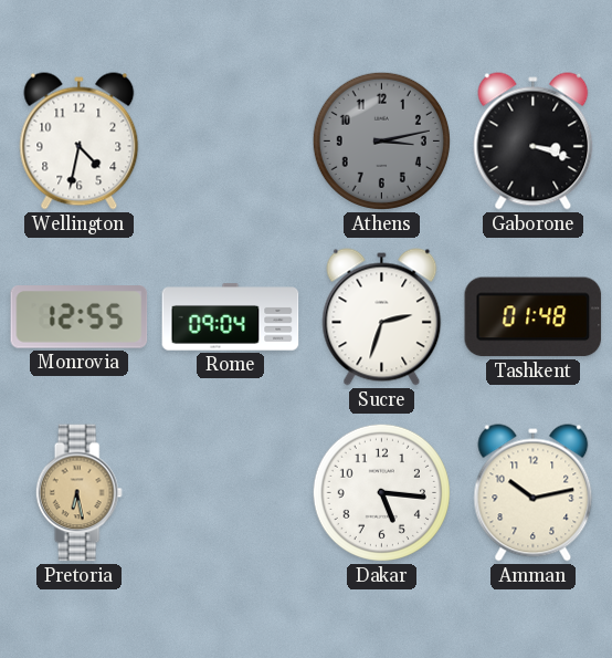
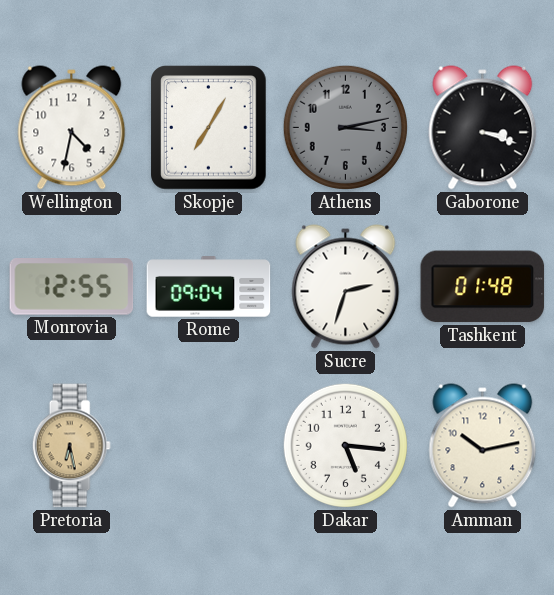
Skopje: none -> 7:05
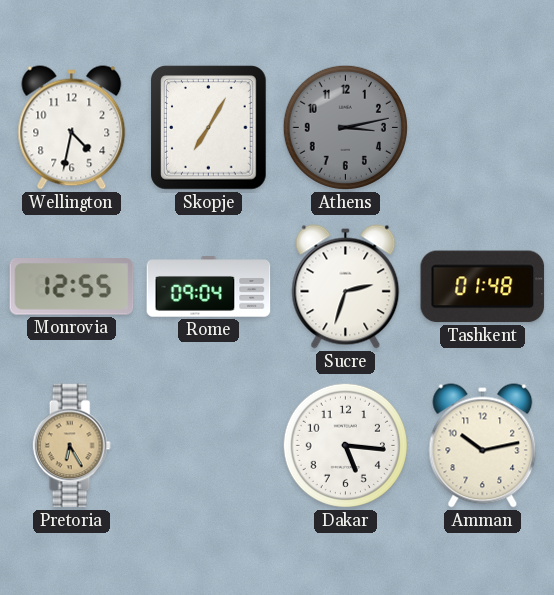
Gaborone: 3:18 -> none
Pretoria: 6:28 -> 6:25
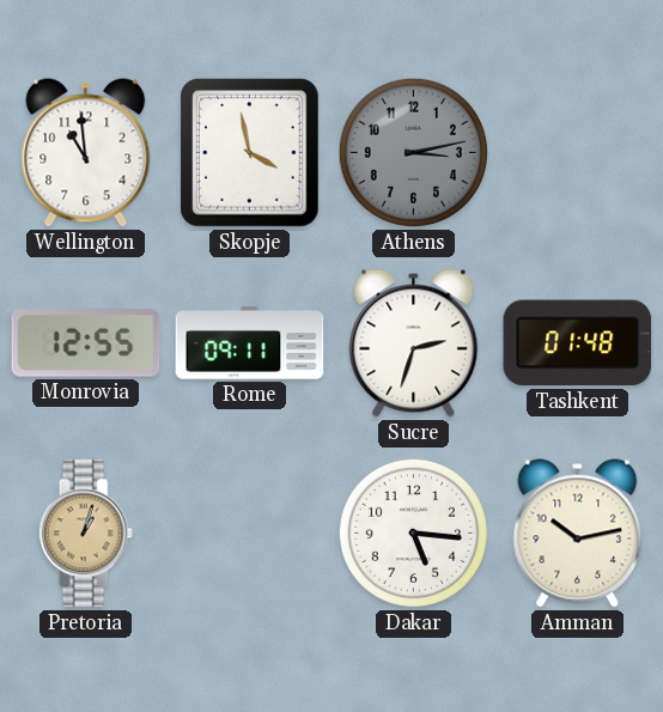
Wellington: 4:32 -> 10:59
Skopje: 7:05 -> 3:58
Rome: 09:04 -> 09:11
Pretoria: 6:25 -> 1:03
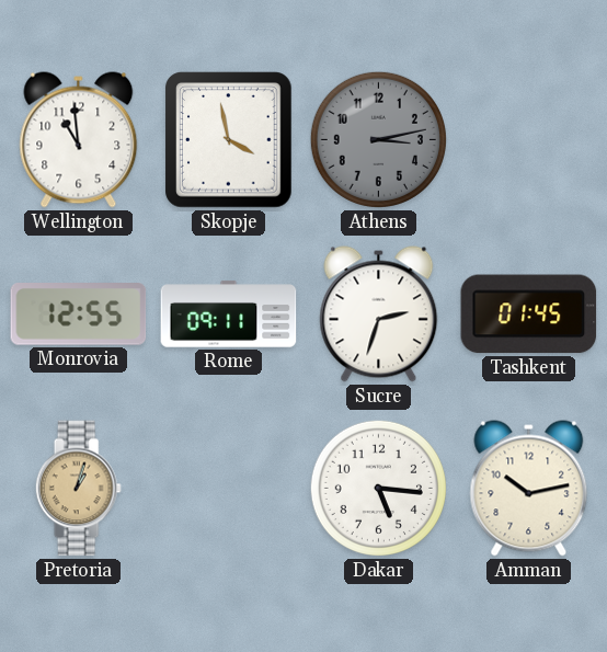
Tashkent: 01:48 -> 01:45
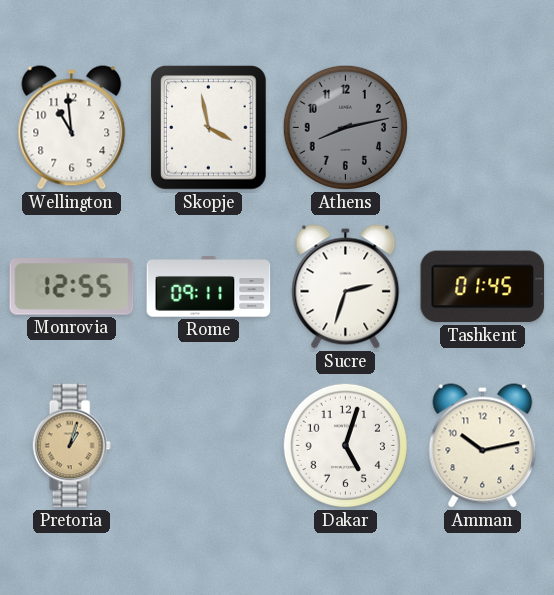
Athens: 3:13 -> 8:13
Dakar: 5:16 -> 5:03
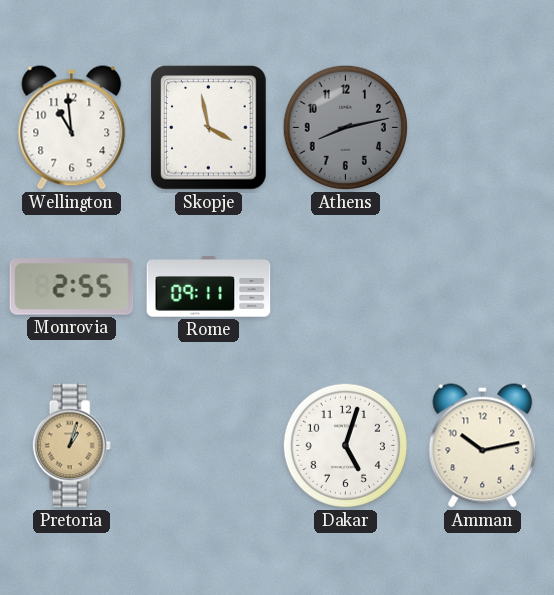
Monrovia: 12:55 -> 2:55
Sucre: 2:33 -> none
Tashkent: 01:45 -> none
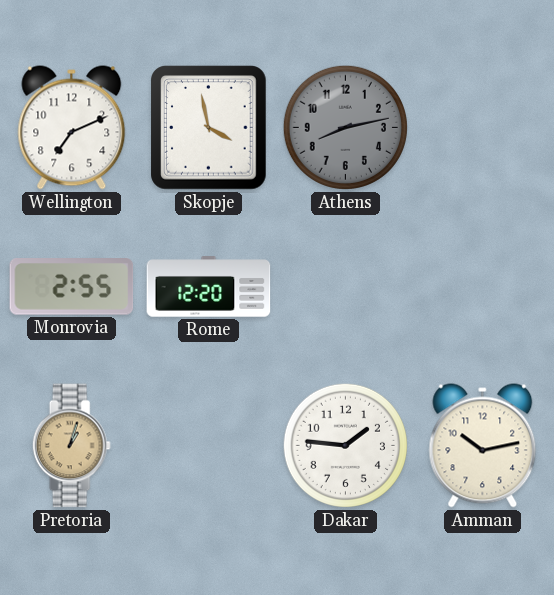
Wellington: 10:59 -> 7:11
Rome: 09:11 -> 12:20
Dakar: 5:03 -> 1:46
